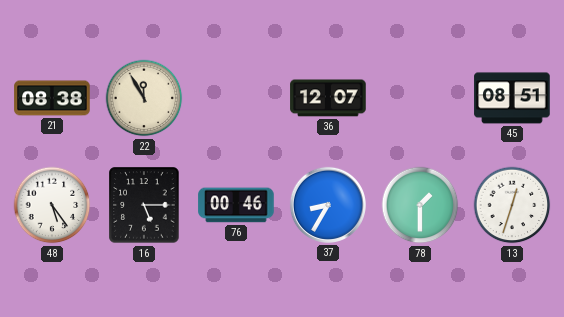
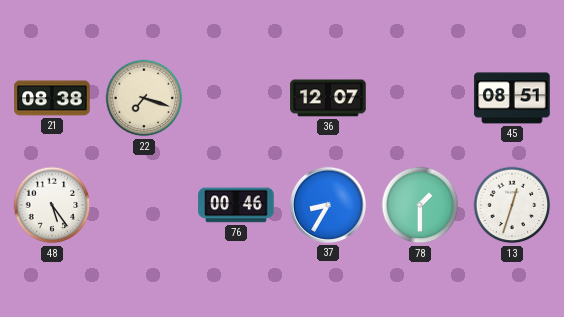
22: 11:55 -> 7:18
16: 5:15 -> none
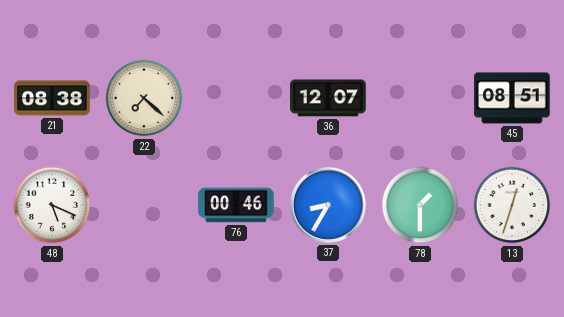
22: 7:18 -> 7:22
48: 5:24 -> 5:19
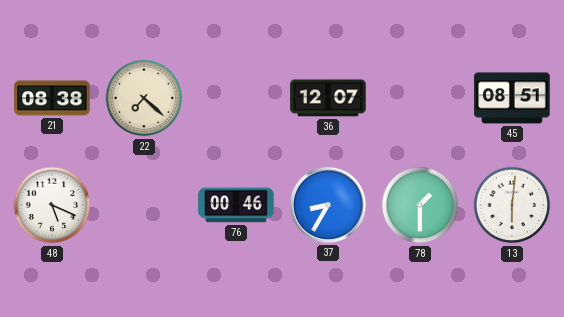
13: 12:33 -> 6:01
